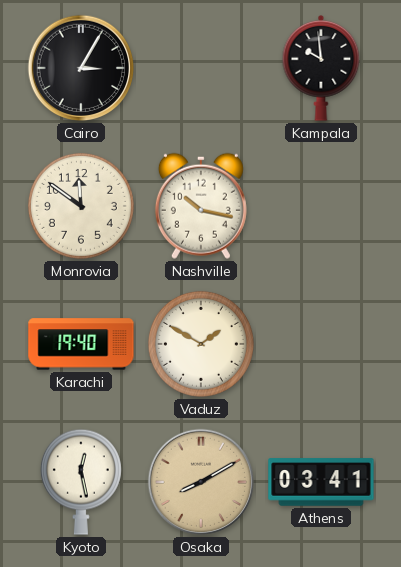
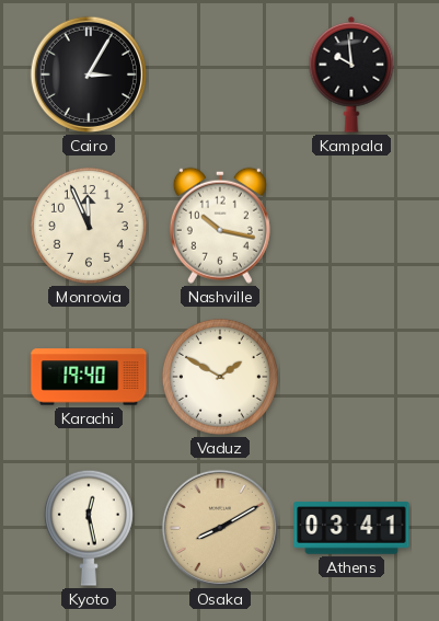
Monrovia: 11:51 -> 11:56
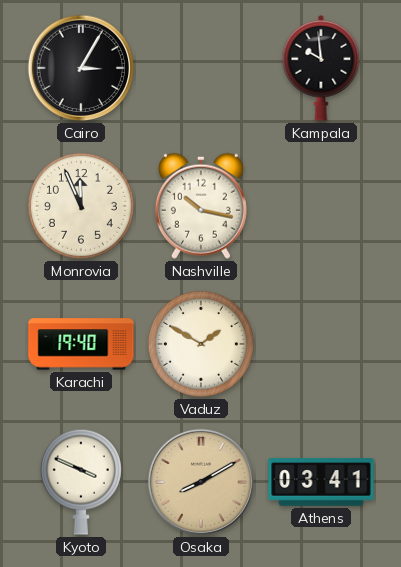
Kyoto: 12:28 -> 3:49
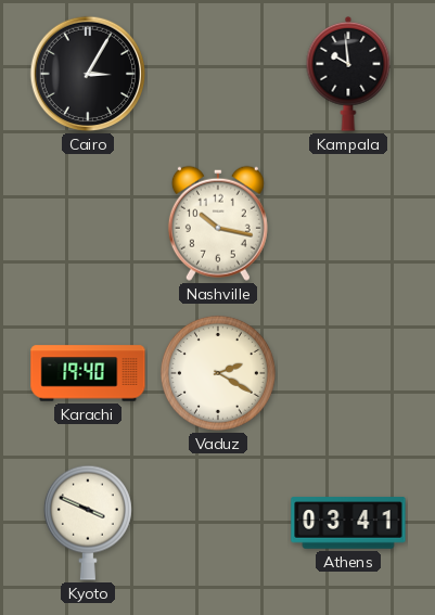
Monrovia: 11:56 -> none
Vaduz: 1:50 -> 2:20
Osaka: 8:10 -> none
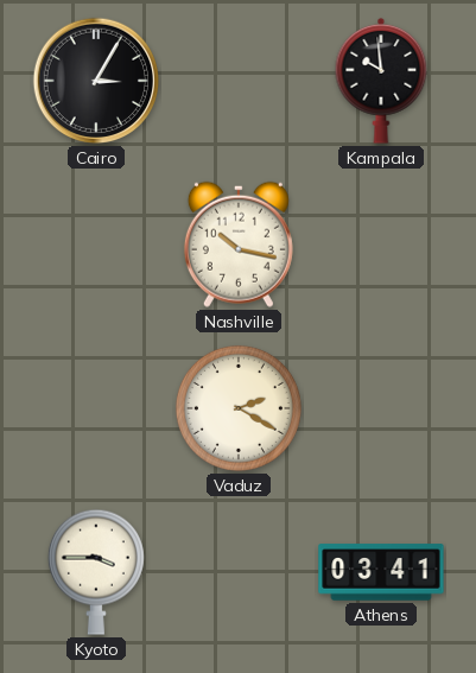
Karachi: 19:40 -> none
Kyoto: 3:49 -> 3:45
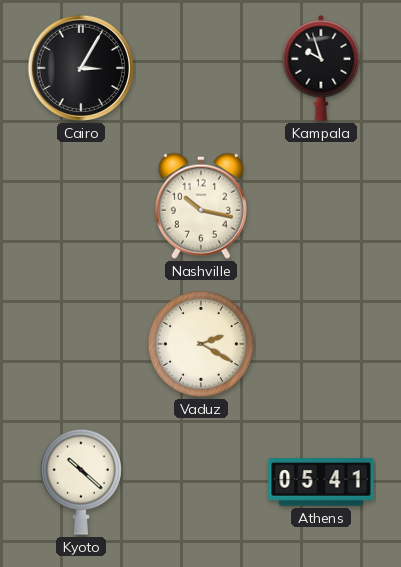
Kampala: 9:59 -> 9:57
Kyoto: 3:45 -> 10:22
Athens: 03:41 -> 05:41
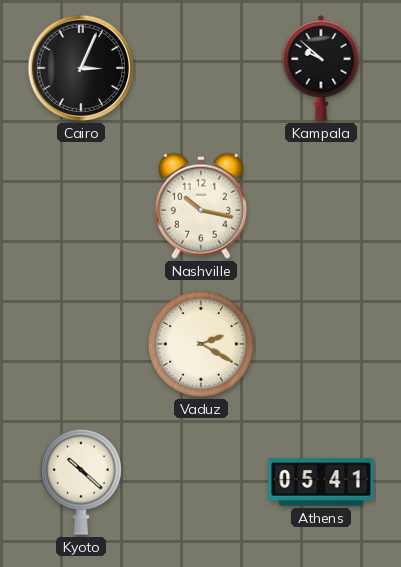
Cairo: 3:05 -> 3:04
Kampala: 9:57 -> 9:52
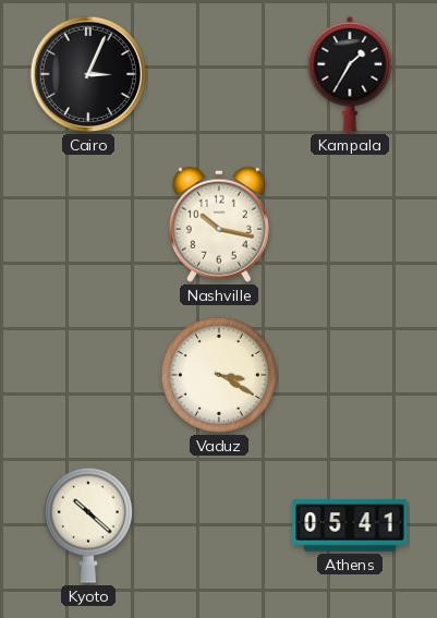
Kampala: 9:52 -> 1:35
Vaduz: 2:20 -> 3:20
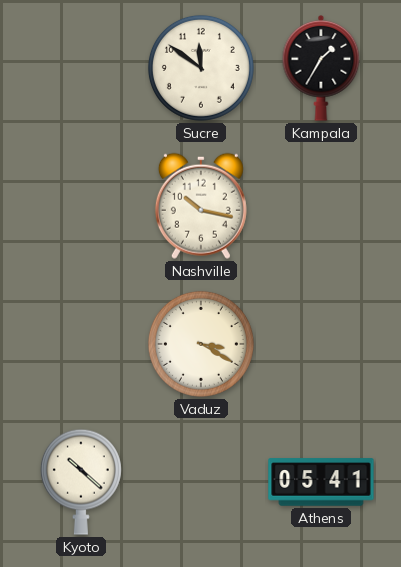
Cairo: 3:04 -> none
Sucre: none -> 11:51
